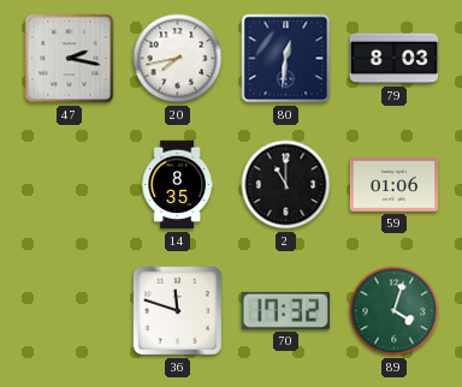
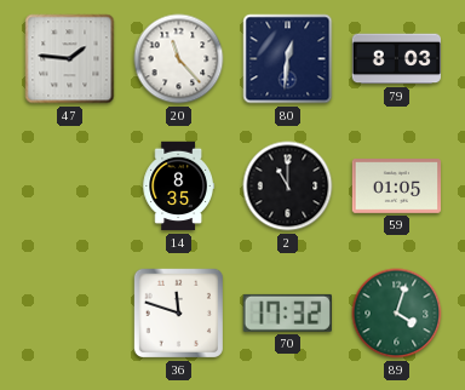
47: 2:17 -> 1:46
20: 7:43 -> 11:23
59: 01:06 -> 01:05
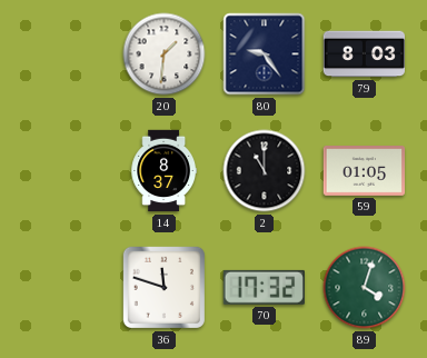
47: 1:46 -> none
20: 11:23 -> 1:31
80: 12:31 -> 9:24
14: 8:35 -> 8:37
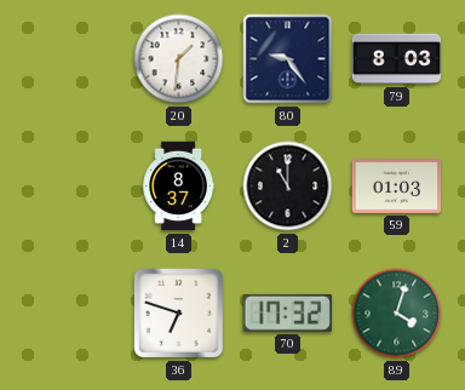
59: 01:05 -> 01:03
36: 11:48 -> 6:48
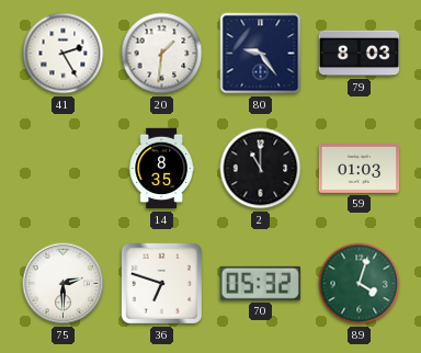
41: none -> 2:25
14: 8:37 -> 8:35
75: none -> 2:30
70: 17:32 -> 05:32
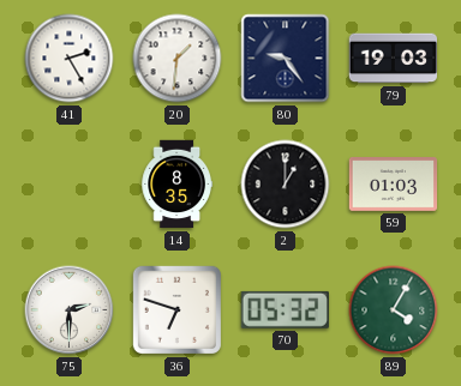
79: 8:03 -> 19:03
2: 11:00 -> 1:00
89: 4:03 -> 4:05
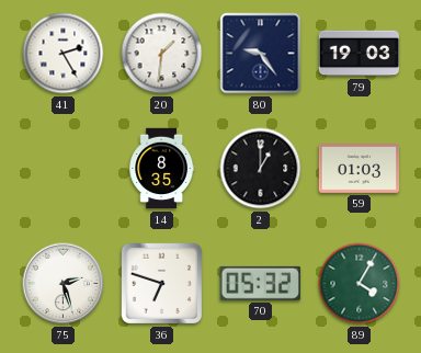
75: 2:30 -> 2:27
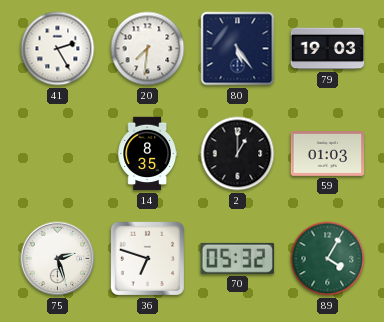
20: 1:31 -> 7:31
80: 9:24 -> 5:24
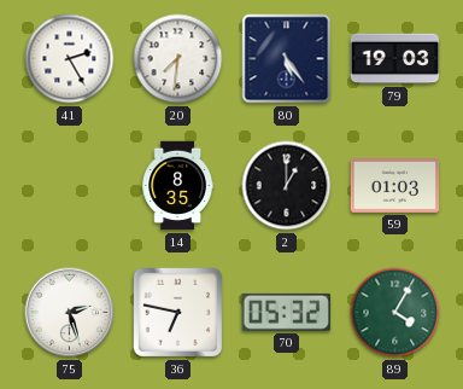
36: 6:48 -> 6:47
